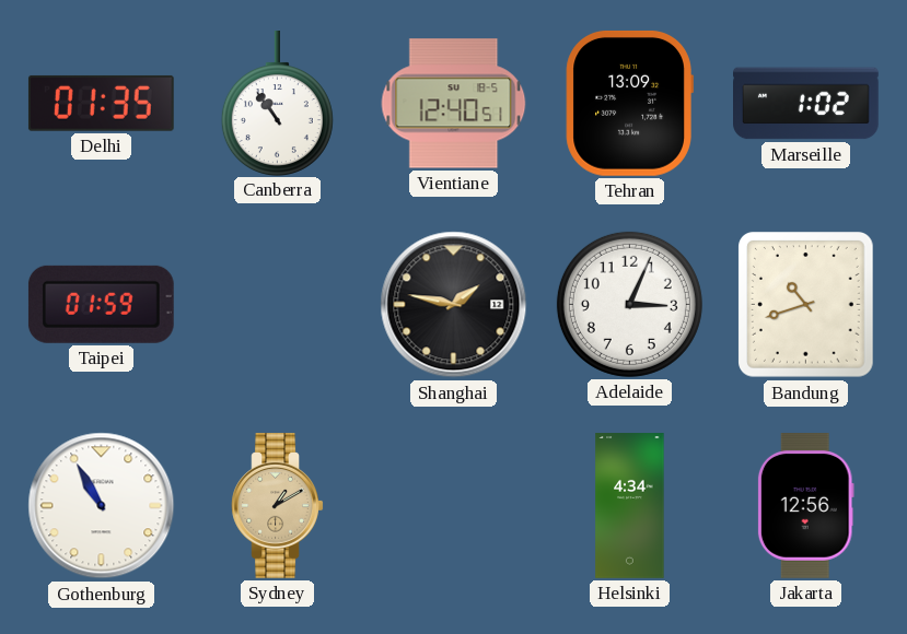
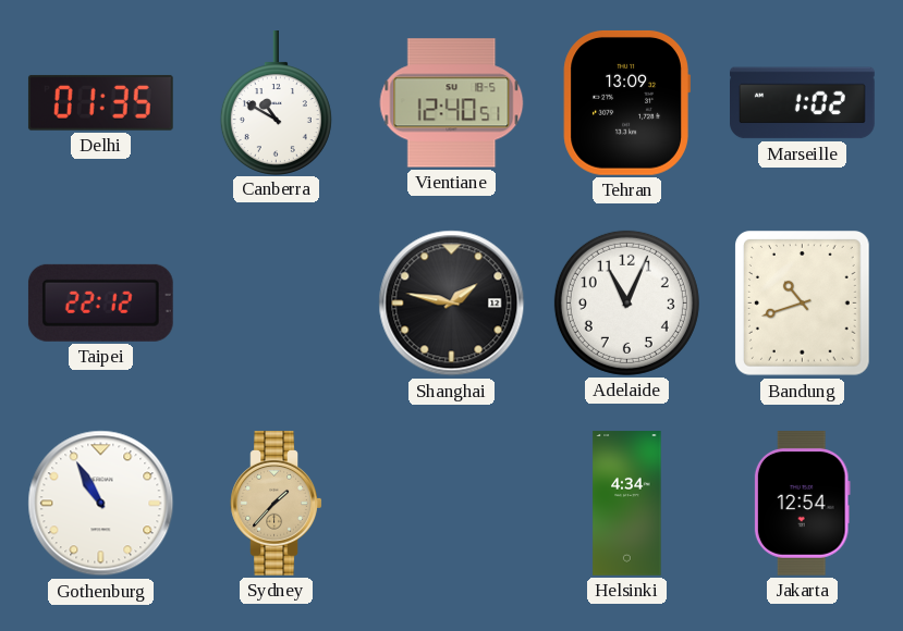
Canberra: 10:54 -> 10:50
Taipei: 01:59 -> 22:12
Adelaide: 3:04 -> 11:04
Sydney: 1:10 -> 1:37
Jakarta: 12:56 -> 12:54
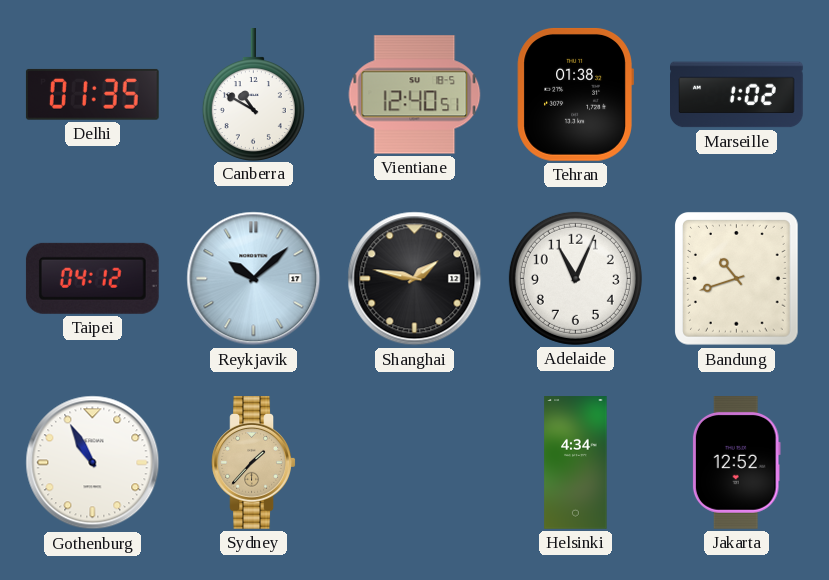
Tehran: 13:09 -> 01:38
Taipei: 22:12 -> 04:12
Reykjavik: none -> 10:08
Jakarta: 12:54 -> 12:52
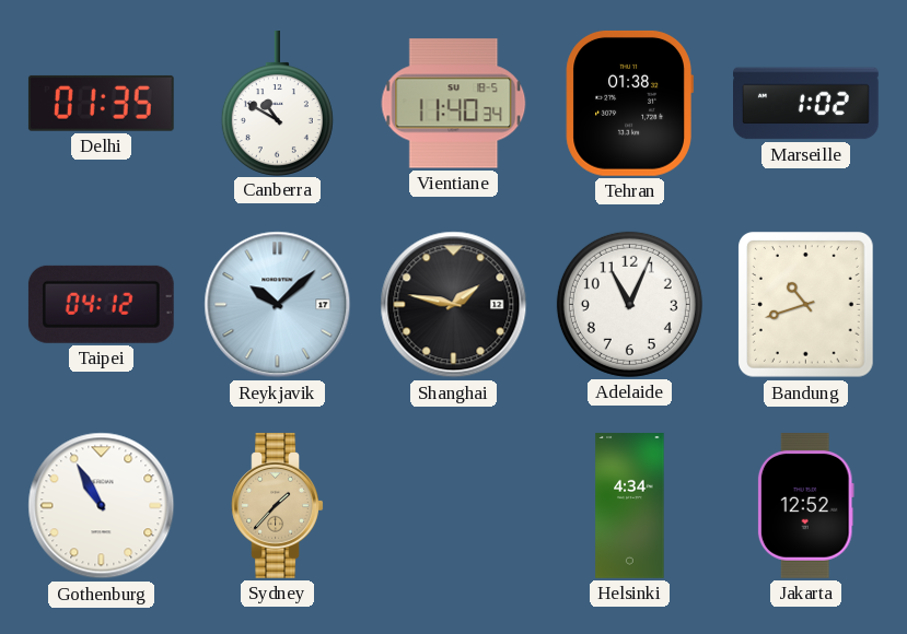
Vientiane: 12:40 -> 11:40
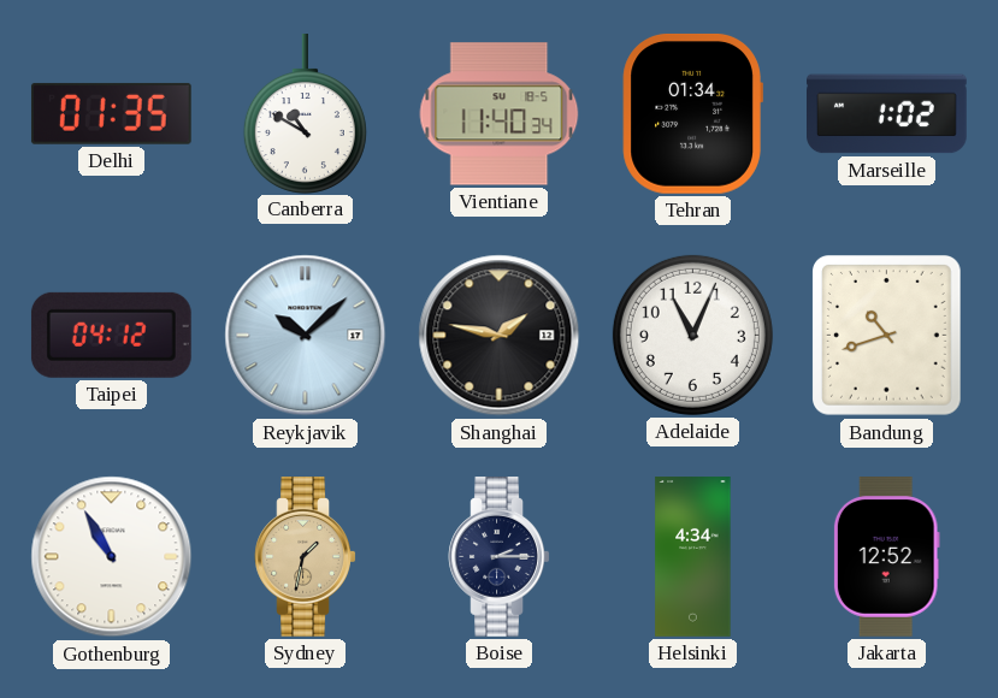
Tehran: 01:38 -> 01:34
Sydney: 1:37 -> 1:32
Boise: none -> 2:15
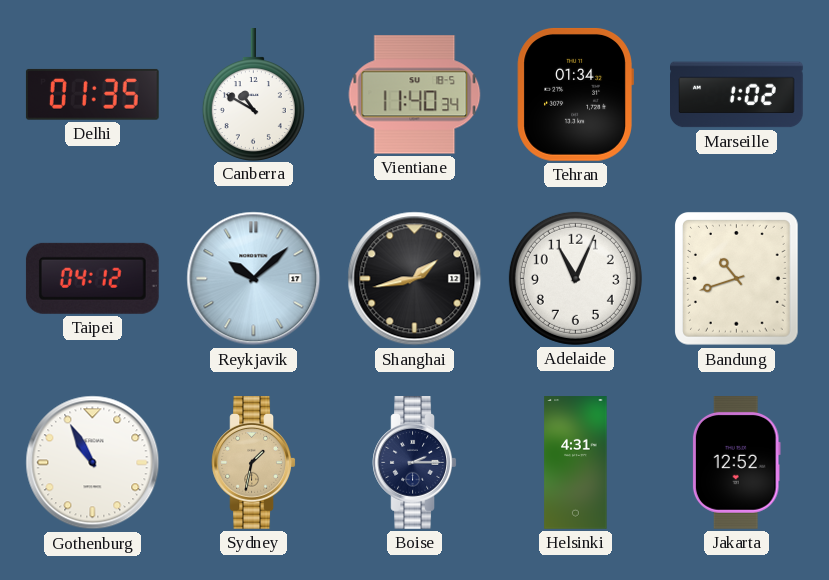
Shanghai: 1:47 -> 1:43
Helsinki: 4:34 -> 4:31
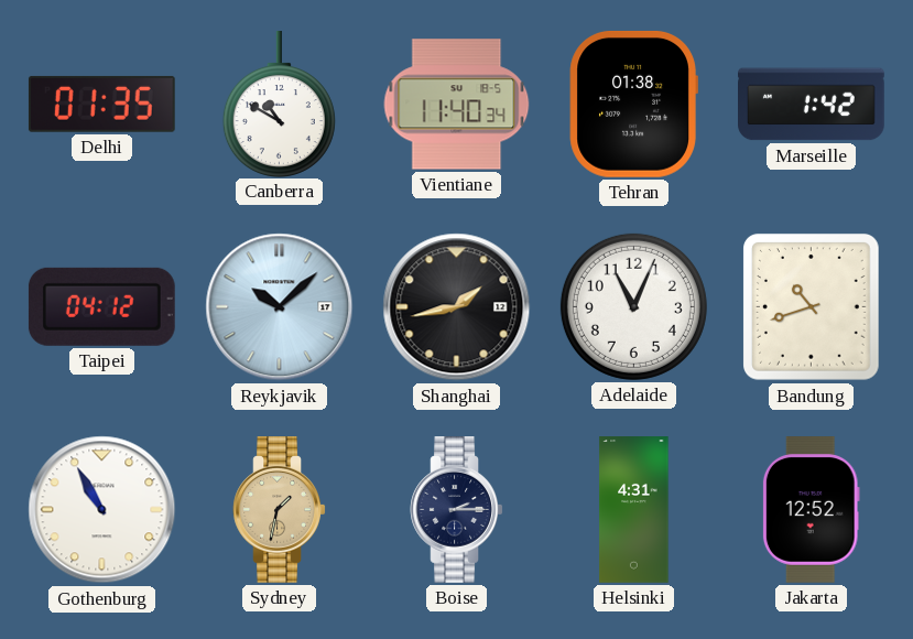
Tehran: 01:34 -> 01:38
Marseille: 1:02 -> 1:42
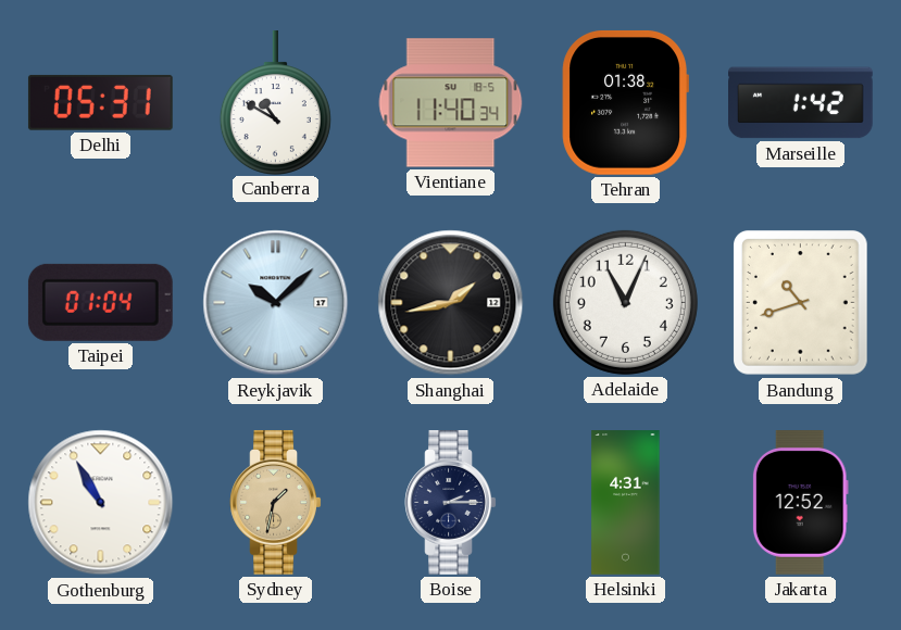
Delhi: 01:35 -> 05:31
Taipei: 04:12 -> 01:04
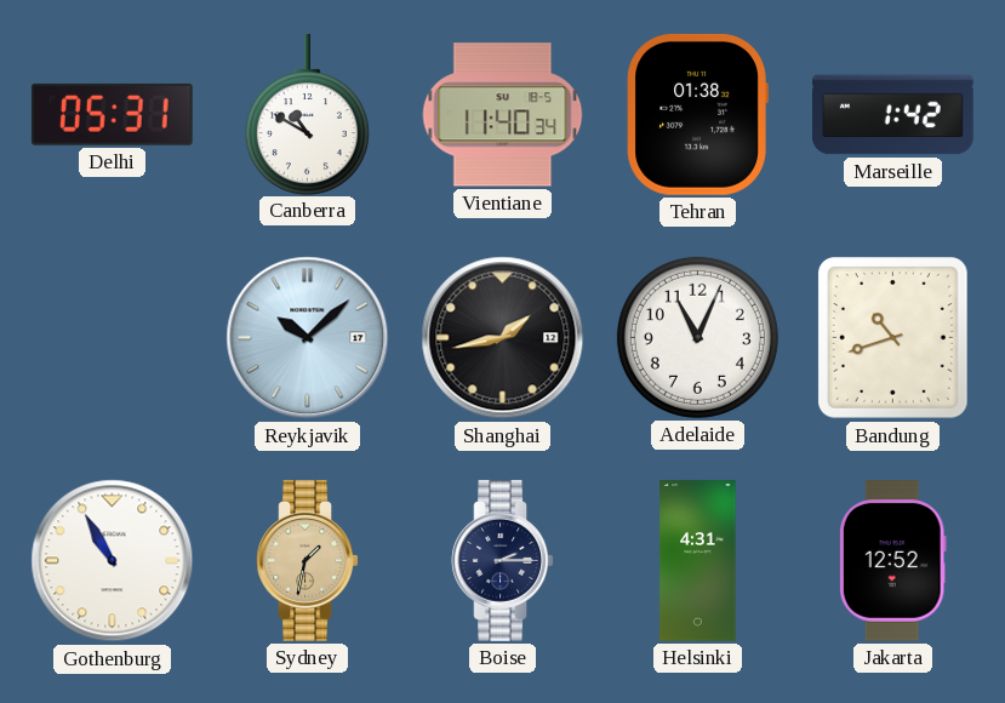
Taipei: 01:04 -> none
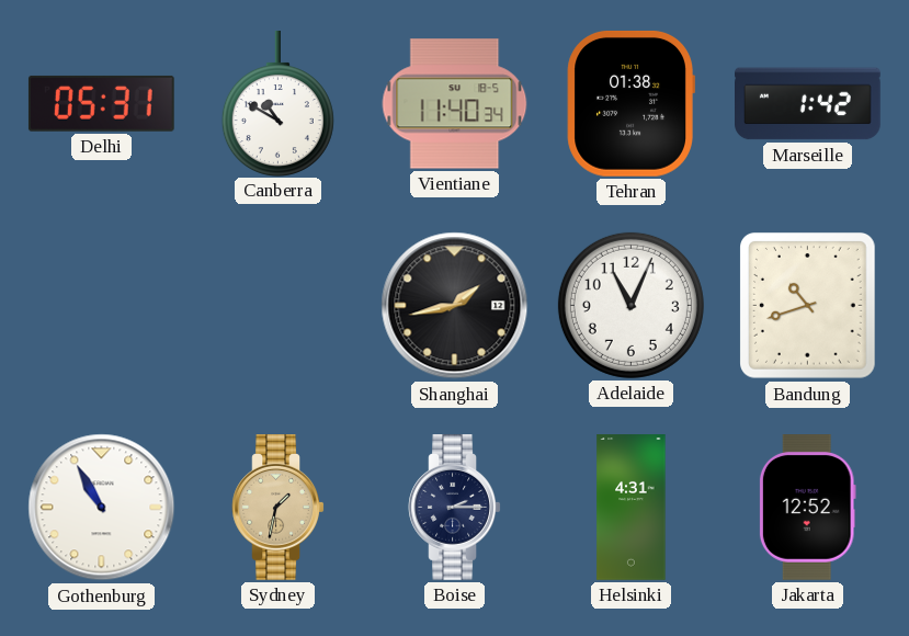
Reykjavik: 10:08 -> none
